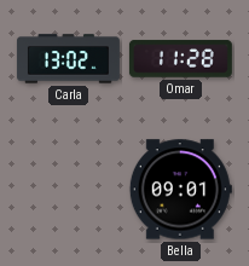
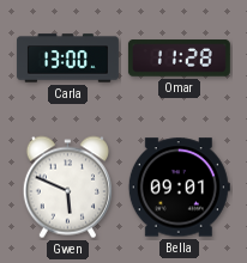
Carla: 13:02 -> 13:00
Gwen: none -> 5:49
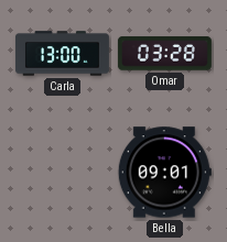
Omar: 11:28 -> 03:28
Gwen: 5:49 -> none
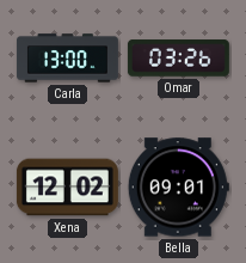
Omar: 03:28 -> 03:26
Xena: none -> 12:02
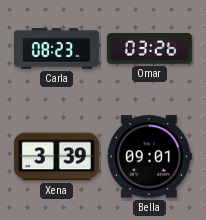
Carla: 13:00 -> 08:23
Xena: 12:02 -> 3:39
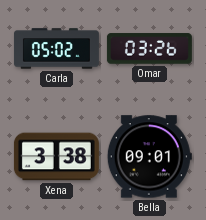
Carla: 08:23 -> 05:02
Xena: 3:39 -> 3:38
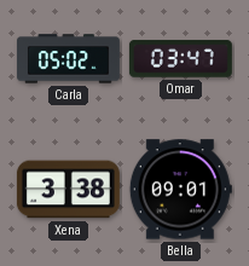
Omar: 03:26 -> 03:47
